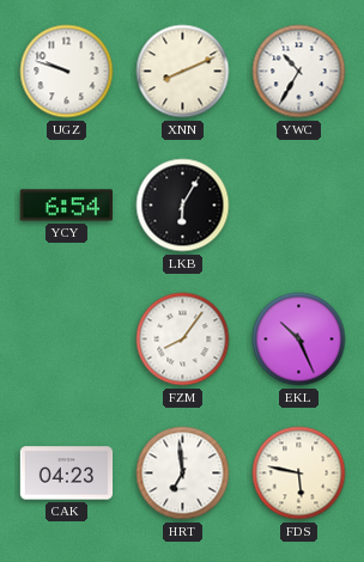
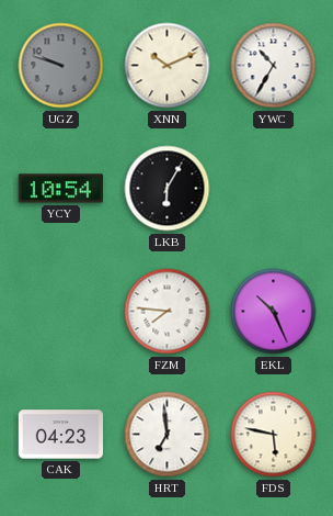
UGZ dial: white -> grey
XNN: 8:11 -> 10:11
YCY: 6:54 -> 10:54
FZM: 8:06 -> 7:46
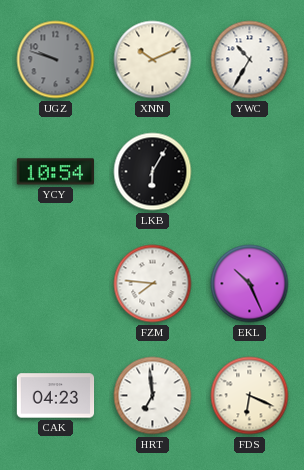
FDS: 5:47 -> 6:19
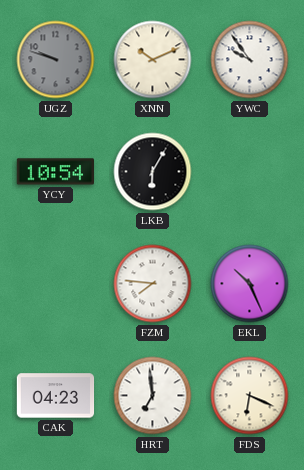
YWC: 10:35 -> 9:54
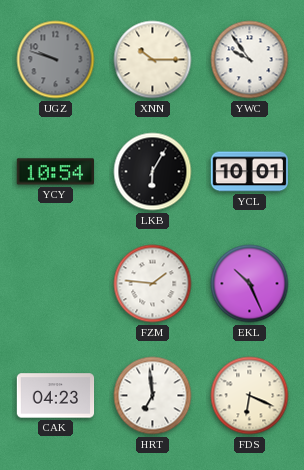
XNN: 10:11 -> 10:15
YCL: none -> 10:01
FZM: 7:46 -> 1:46
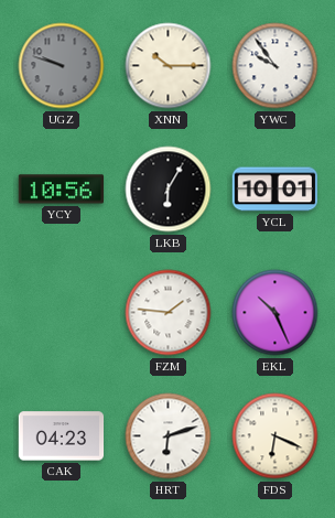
YCY: 10:54 -> 10:56
HRT: 6:59 -> 6:12
